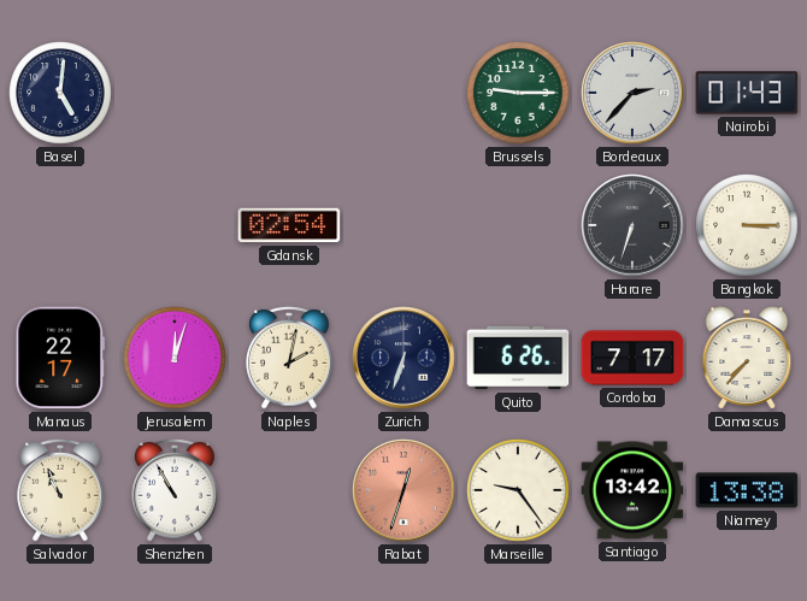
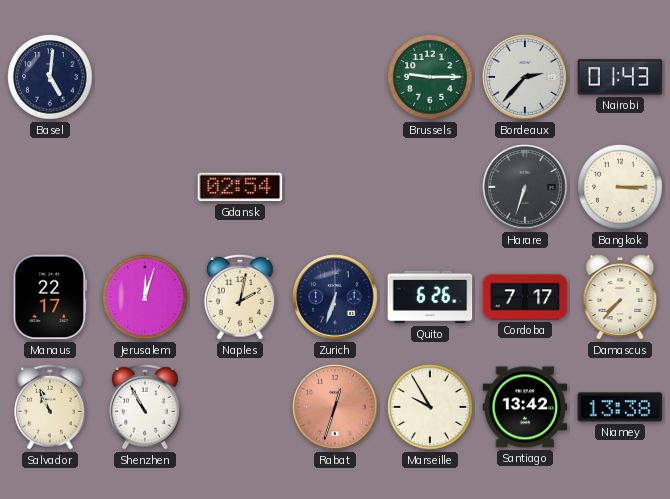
Marseille: 9:24 -> 9:55
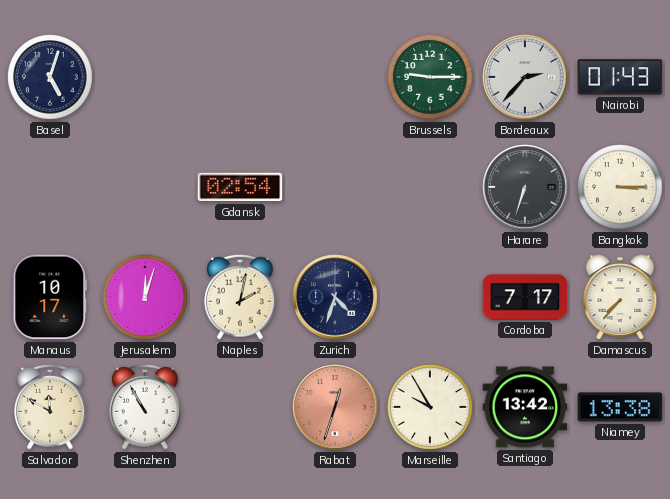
Basel: 5:01 -> 5:03
Manaus: 22:17 -> 10:17
Zurich: 6:33 -> 4:33
Quito: 6:26 -> none
Salvador: 10:56 -> 11:50
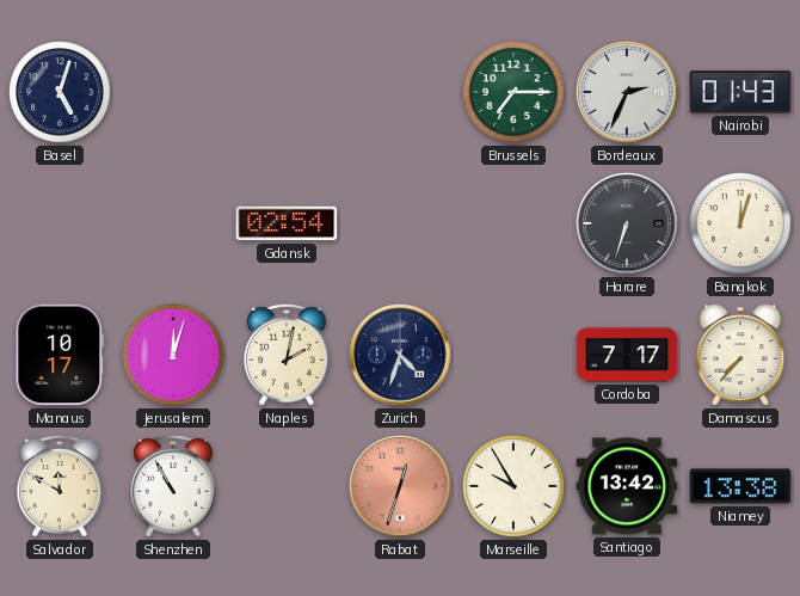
Brussels: 9:15 -> 7:15
Bordeaux: 2:37 -> 2:34
Bangkok: 3:15 -> 12:03
